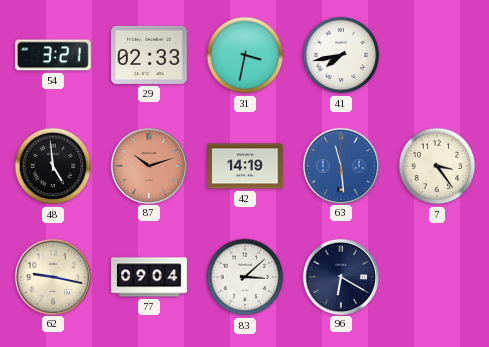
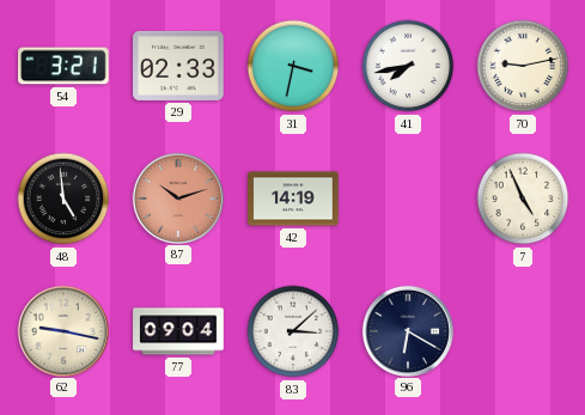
70: none -> 9:13
63: 11:29 -> none
7: 3:24 -> 4:56
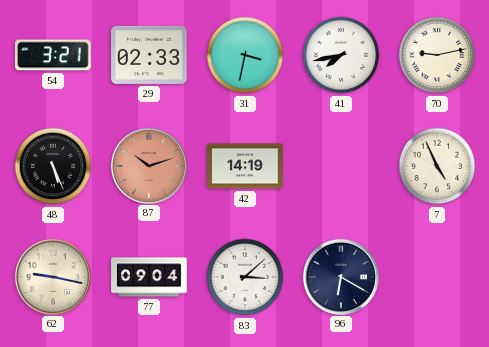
48: 4:59 -> 5:26
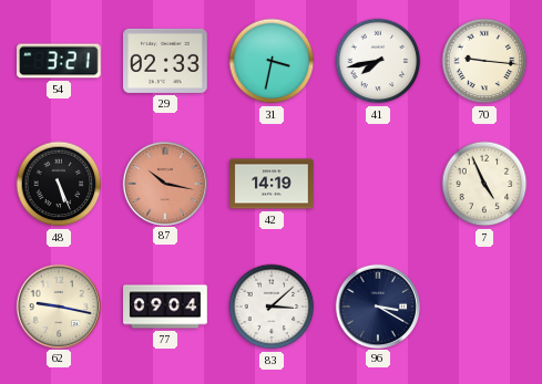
70: 9:13 -> 9:16
87: 10:12 -> 10:17
96: 6:20 -> 3:20
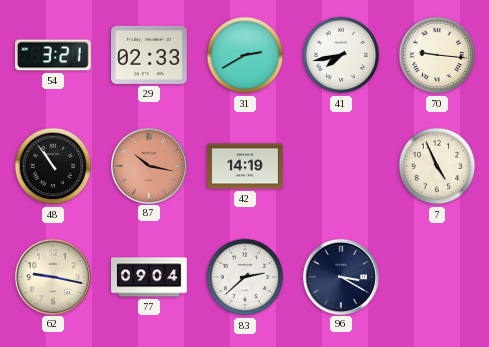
31: 3:32 -> 2:40
48: 5:26 -> 10:54
83: 3:08 -> 2:38
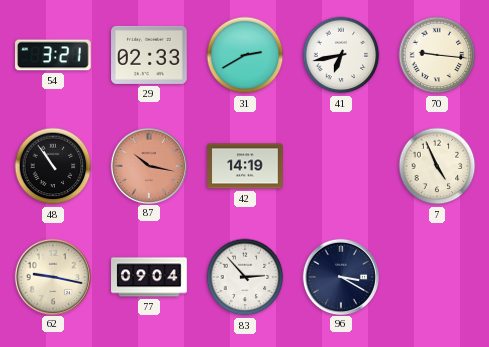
41: 7:43 -> 6:43
83: 2:38 -> 2:53
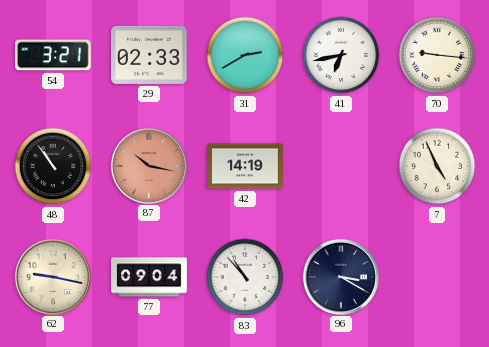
83: 2:53 -> 10:53
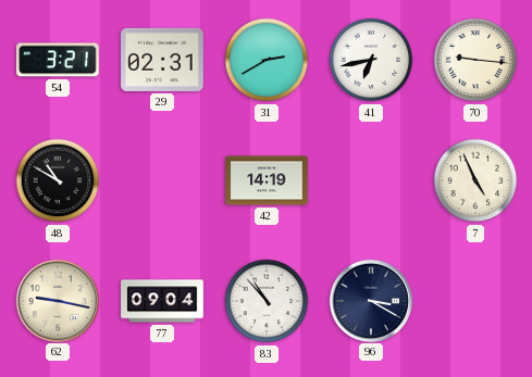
29: 02:33 -> 02:31
48: 10:54 -> 10:50
87: 10:17 -> none
